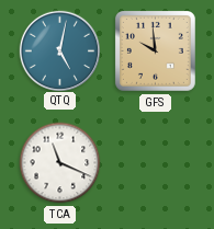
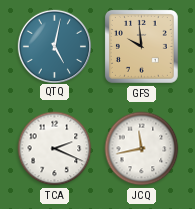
TCA: 11:19 -> 2:19
JCQ: none -> 11:43
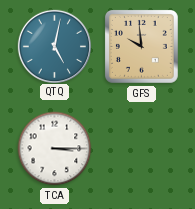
TCA: 2:19 -> 3:15
JCQ: 11:43 -> none
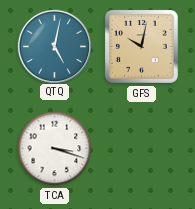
GFS: 9:59 -> 10:02
TCA: 3:15 -> 3:18
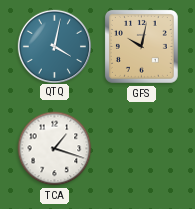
QTQ: 5:02 -> 4:02
TCA: 3:18 -> 1:18
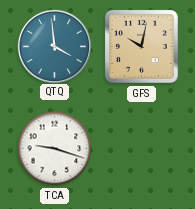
QTQ: 4:02 -> 3:59
TCA: 1:18 -> 9:18
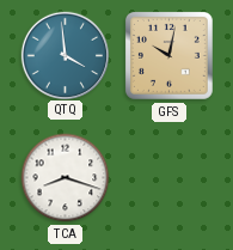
TCA: 9:18 -> 8:18
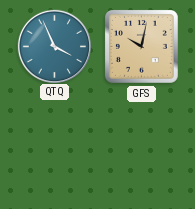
QTQ: 3:59 -> 3:56
TCA: 8:18 -> none
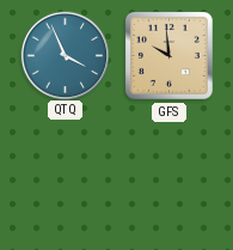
GFS: 10:02 -> 9:59
